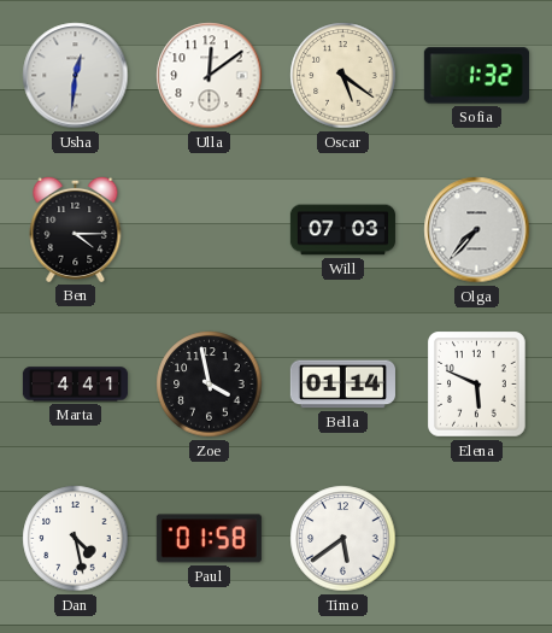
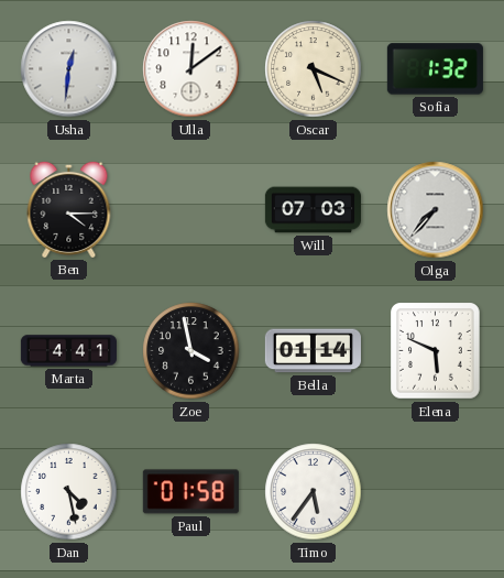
Oscar: 5:21 -> 5:19
Timo: 5:39 -> 5:36
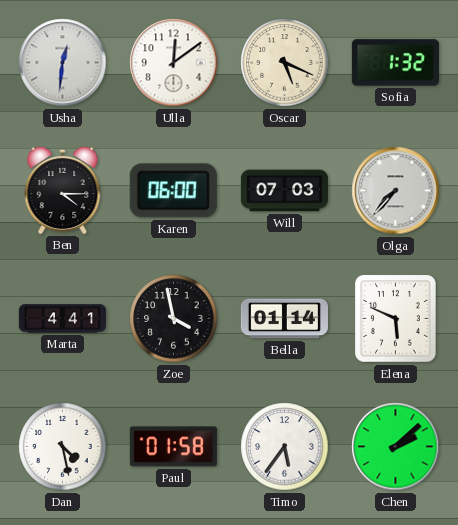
Karen: none -> 06:00
Chen: none -> 2:08
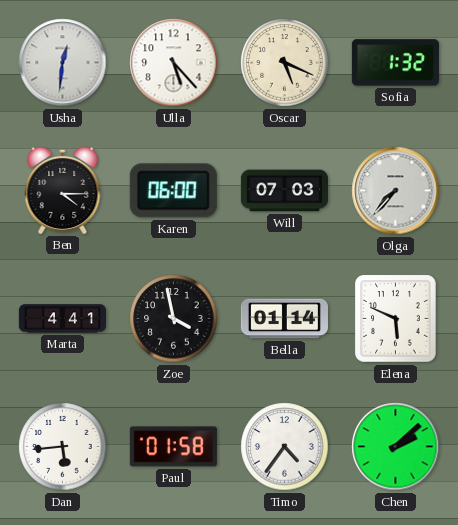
Ulla: 12:09 -> 5:23
Dan: 4:28 -> 5:44
Timo: 5:36 -> 4:36
